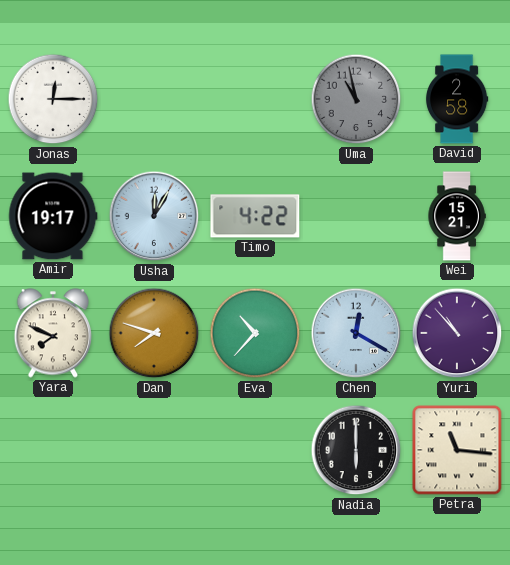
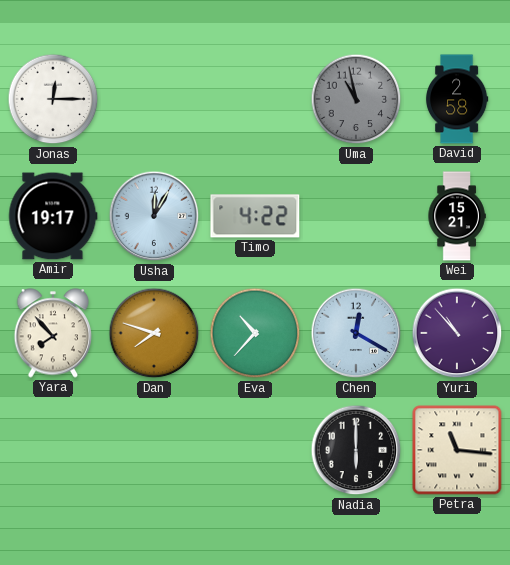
Yara: 7:49 -> 7:53
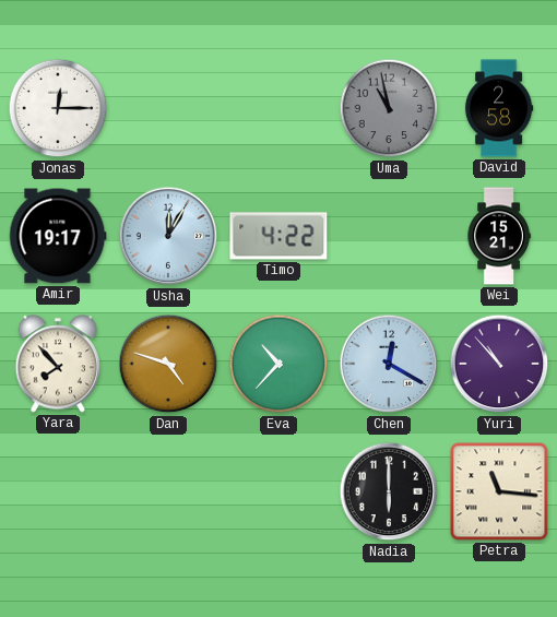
Dan: 7:48 -> 4:48
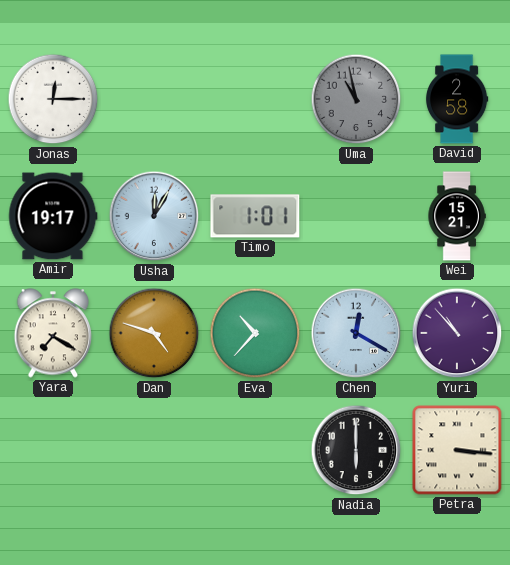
Timo: 4:22 -> 1:01
Yara: 7:53 -> 7:20
Petra: 11:16 -> 3:16
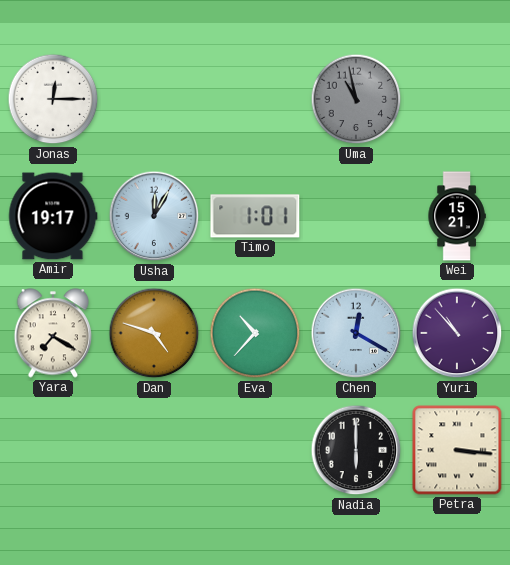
David: 2:58 -> none
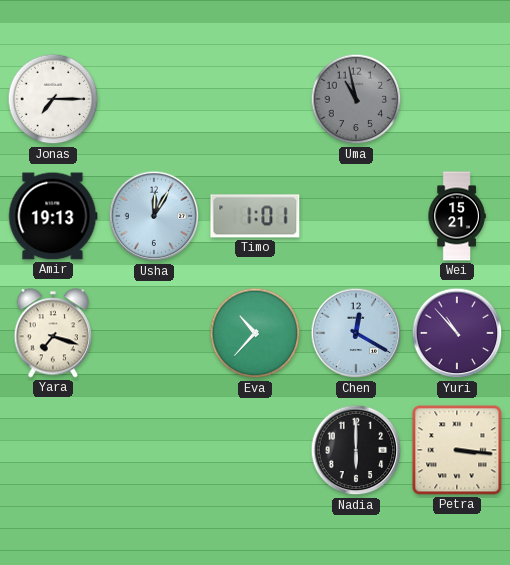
Jonas: 12:15 -> 7:15
Amir: 19:17 -> 19:13
Yara: 7:20 -> 7:18
Dan: 4:48 -> none
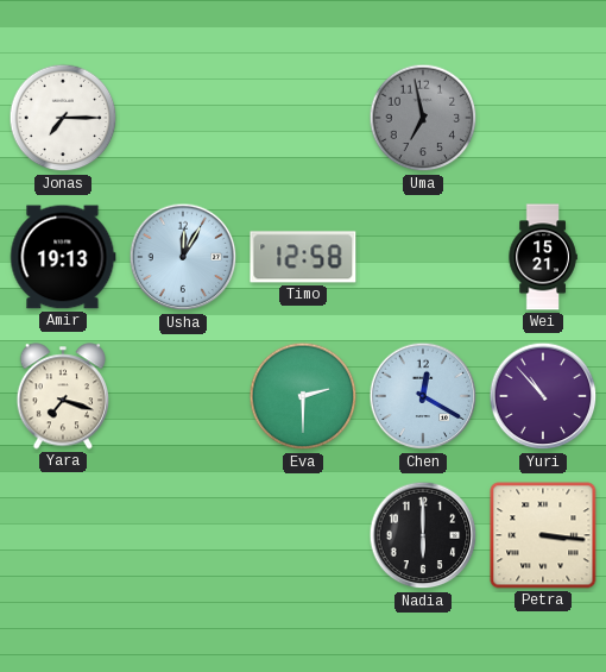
Uma: 10:58 -> 6:58
Timo: 1:01 -> 12:58
Eva: 10:37 -> 2:30
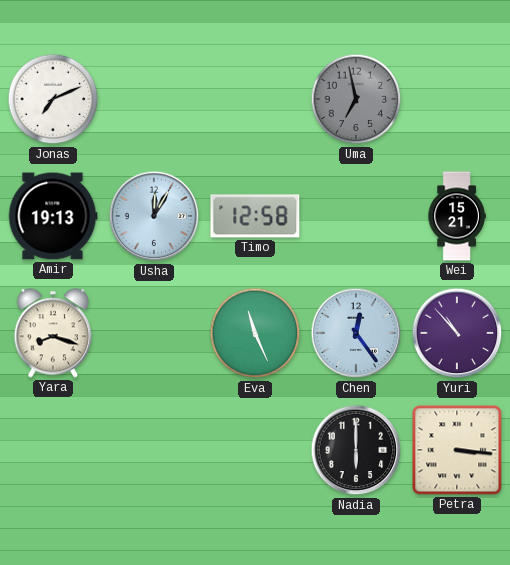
Jonas: 7:15 -> 7:11
Yara: 7:18 -> 8:18
Eva: 2:30 -> 11:26
Chen: 12:20 -> 12:24
